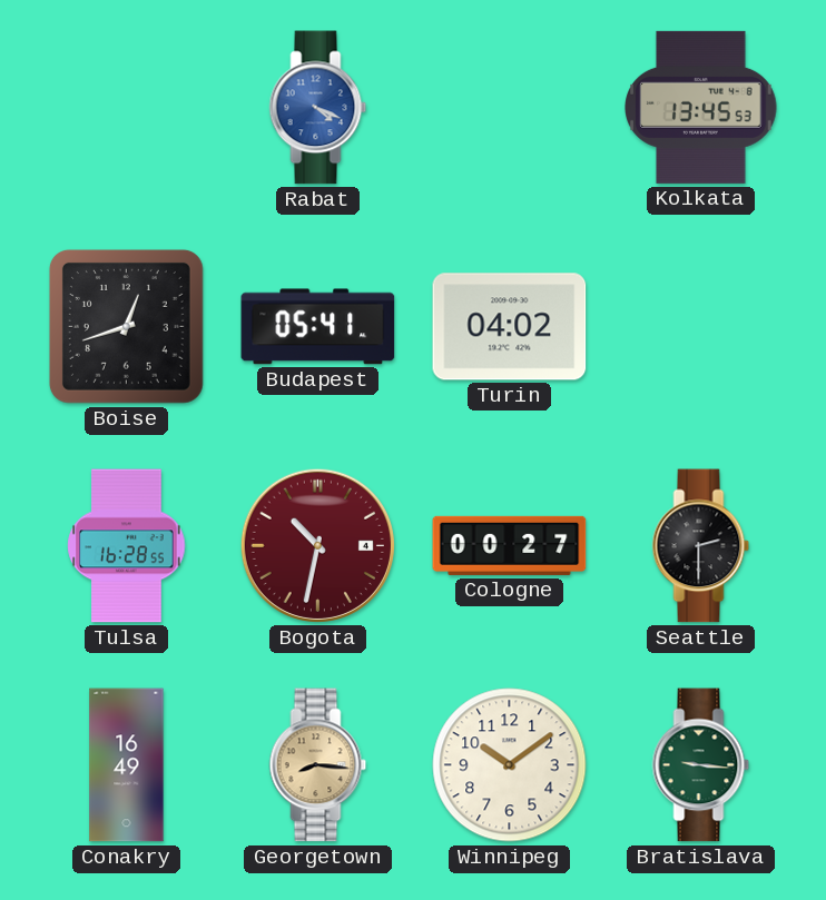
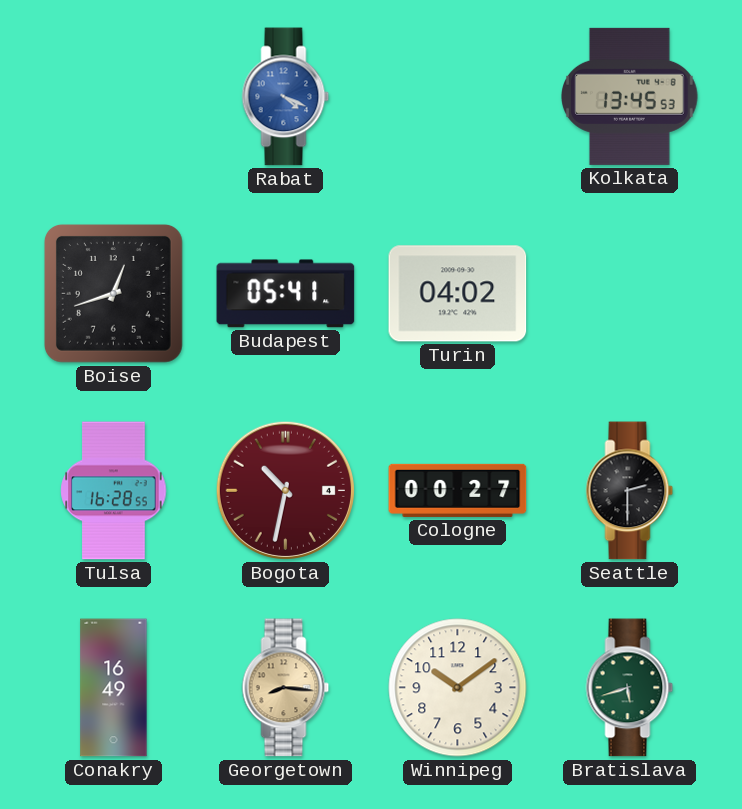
Bratislava: 9:16 -> 5:42
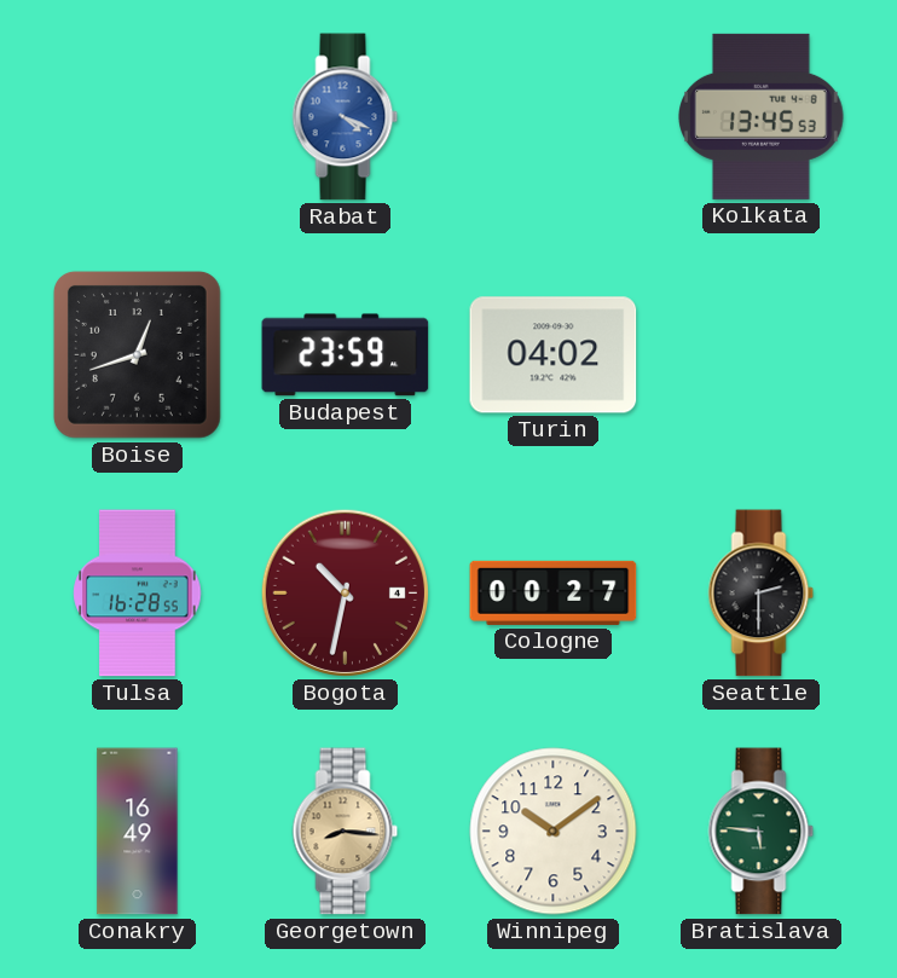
Budapest: 05:41 -> 23:59
Bratislava: 5:42 -> 5:46
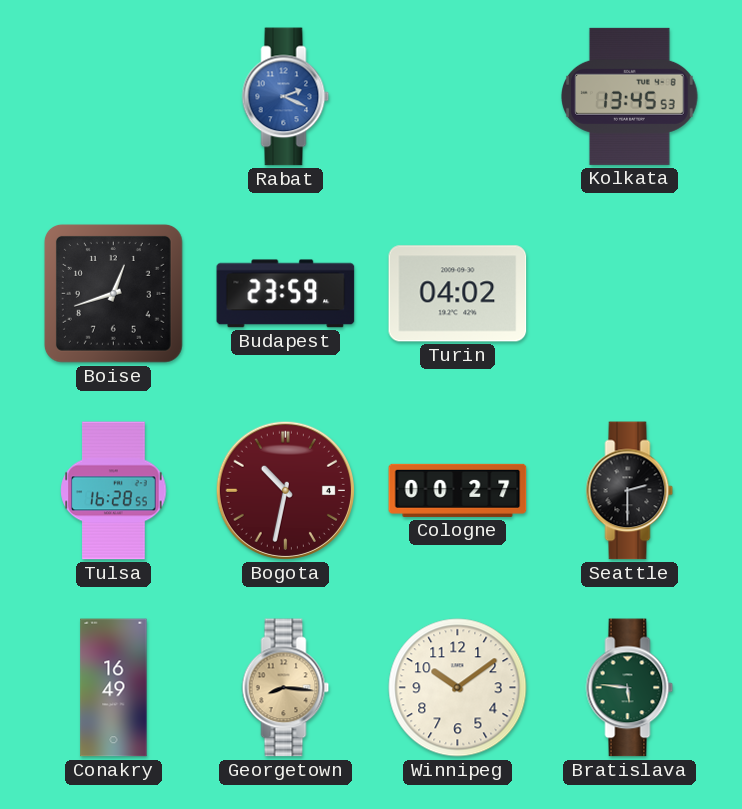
Rabat: 4:19 -> 2:19
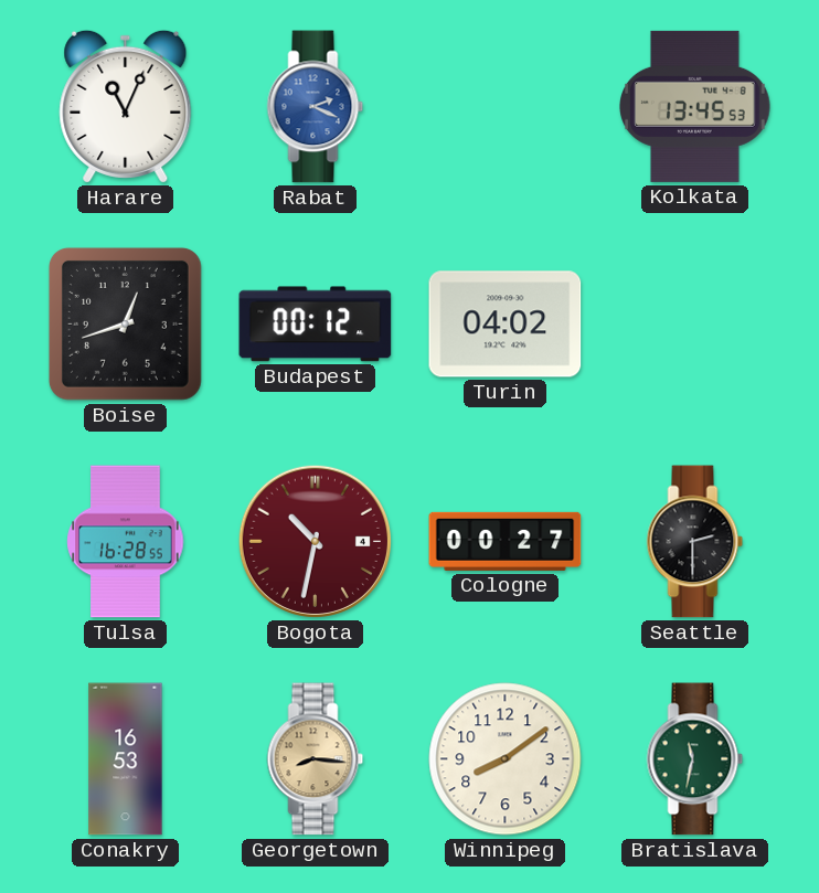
Harare: none -> 11:04
Budapest: 23:59 -> 00:12
Conakry: 16:49 -> 16:53
Winnipeg: 10:09 -> 8:09
Bratislava: 5:46 -> 11:32
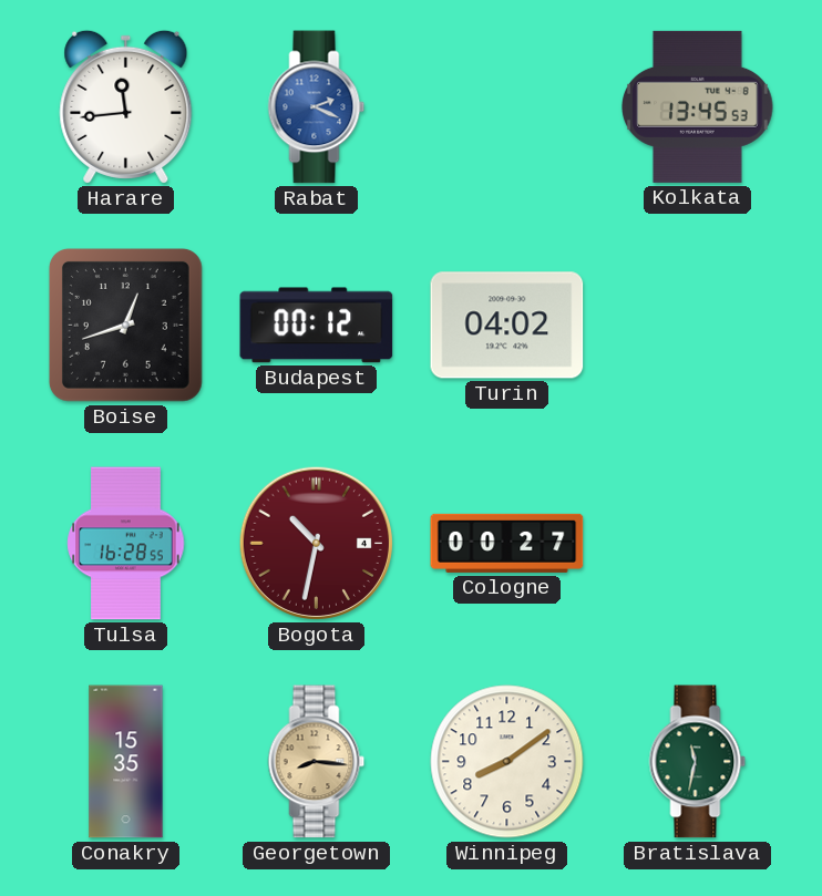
Harare: 11:04 -> 11:44
Seattle: 2:30 -> none
Conakry: 16:53 -> 15:35
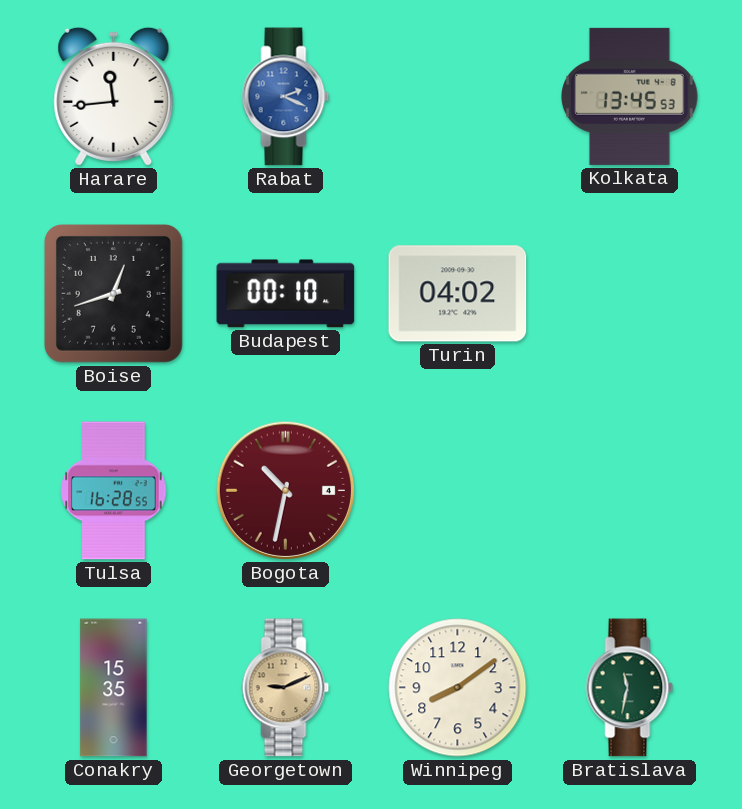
Budapest: 00:12 -> 00:10
Cologne: 00:27 -> none
Georgetown: 8:16 -> 9:11
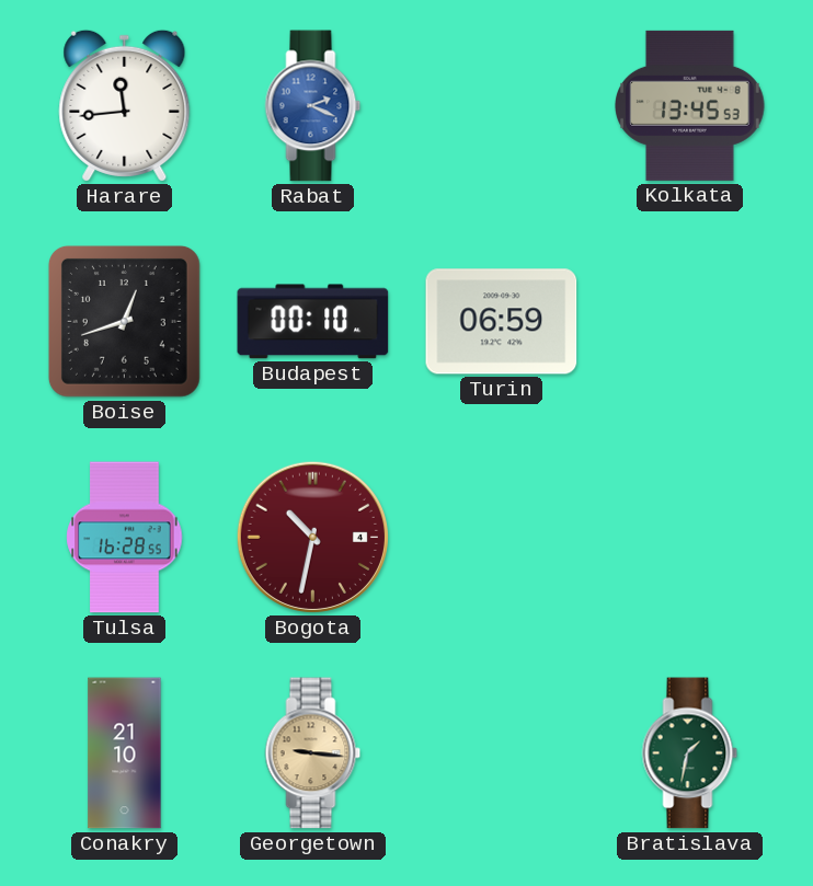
Turin: 04:02 -> 06:59
Conakry: 15:35 -> 21:10
Georgetown: 9:11 -> 9:16
Winnipeg: 8:09 -> none
Bratislava: 11:32 -> 1:32
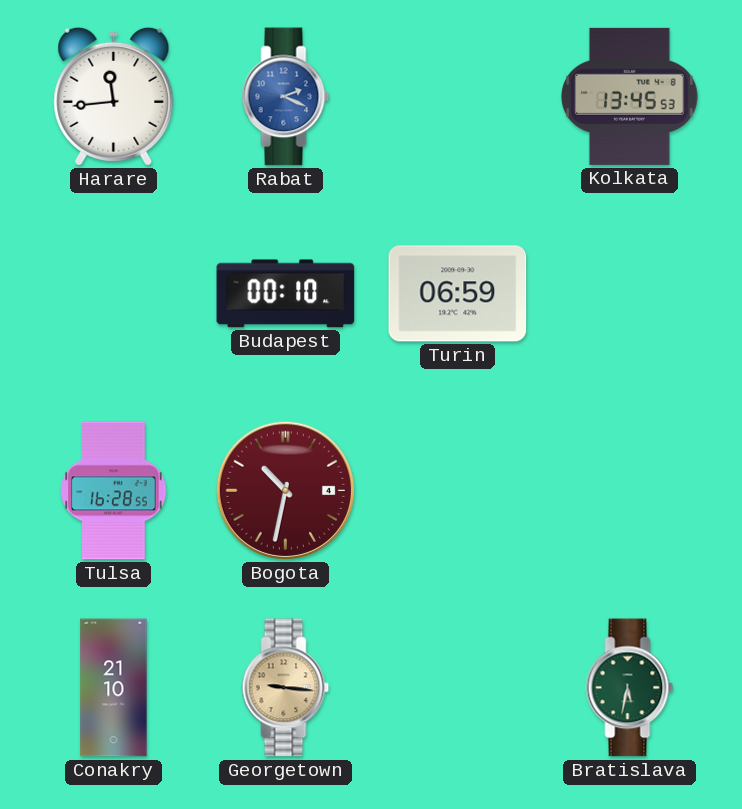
Boise: 12:42 -> none
Bratislava: 1:32 -> 5:32
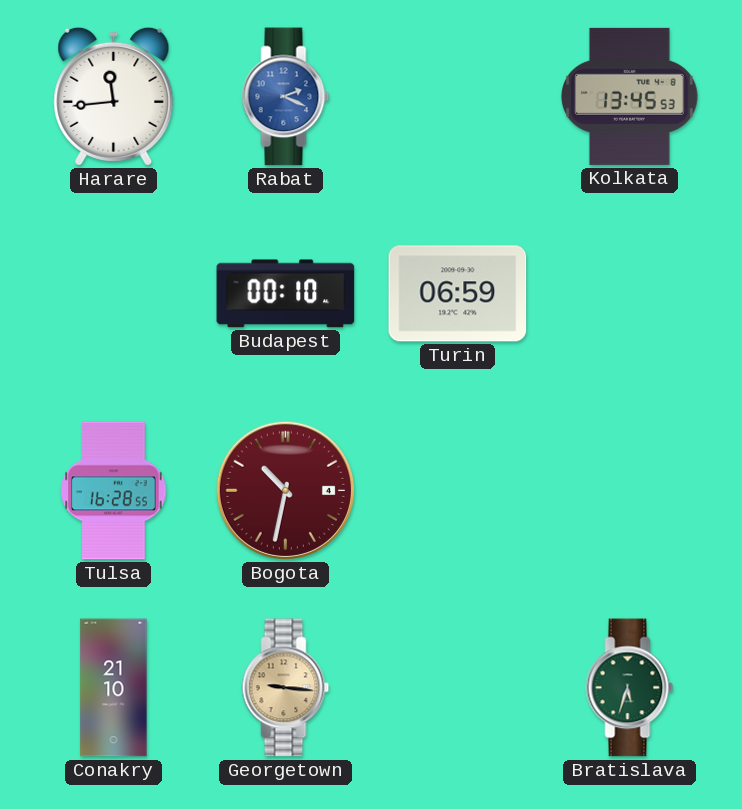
Bratislava: 5:32 -> 5:33
